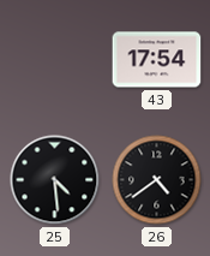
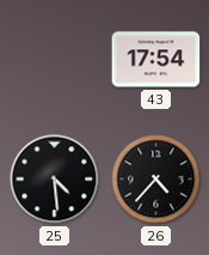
26: 4:39 -> 4:37
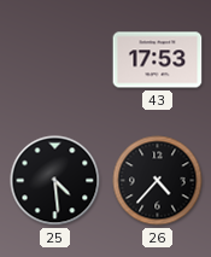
43: 17:54 -> 17:53
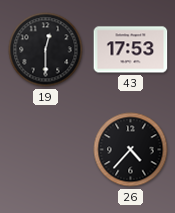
19: none -> 12:30
25: 4:29 -> none
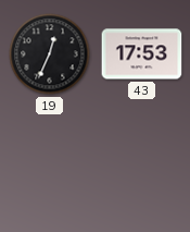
19: 12:30 -> 12:34
26: 4:37 -> none
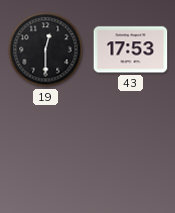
19: 12:34 -> 12:30
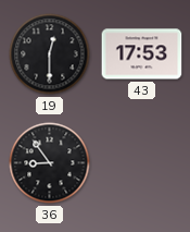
36: none -> 8:54
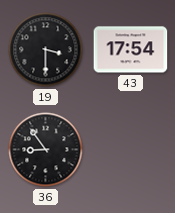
19: 12:30 -> 3:30
43: 17:53 -> 17:54
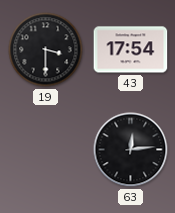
36: 8:54 -> none
63: none -> 12:14
